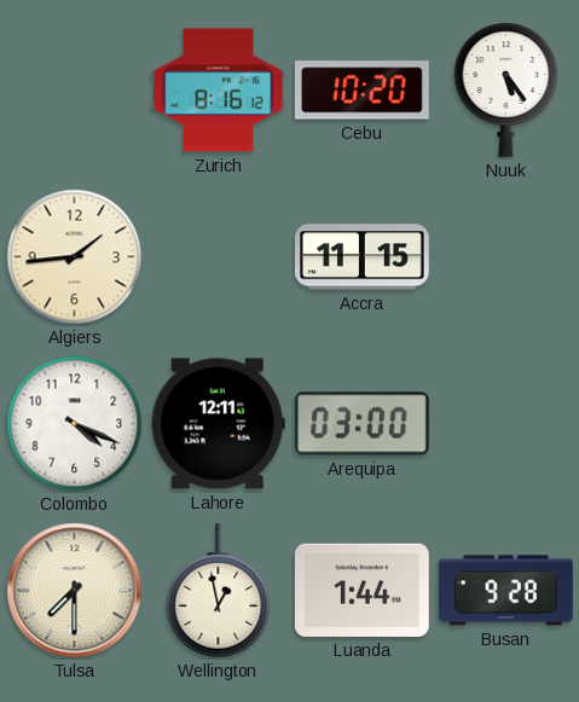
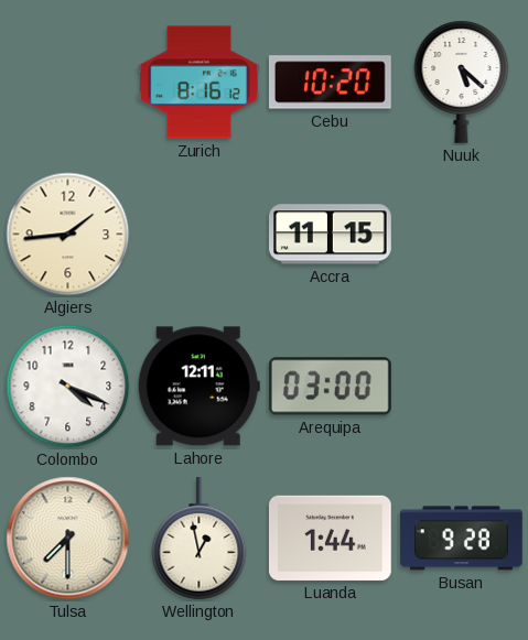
Nuuk: 5:24 -> 5:22
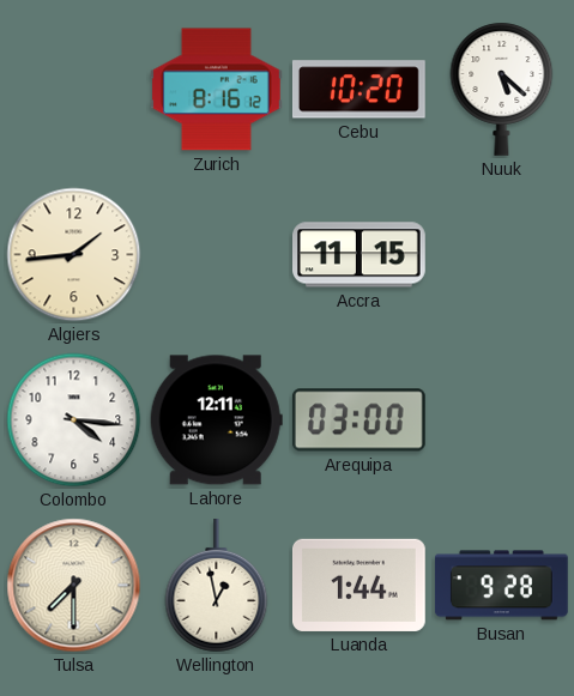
Colombo: 4:19 -> 4:16
